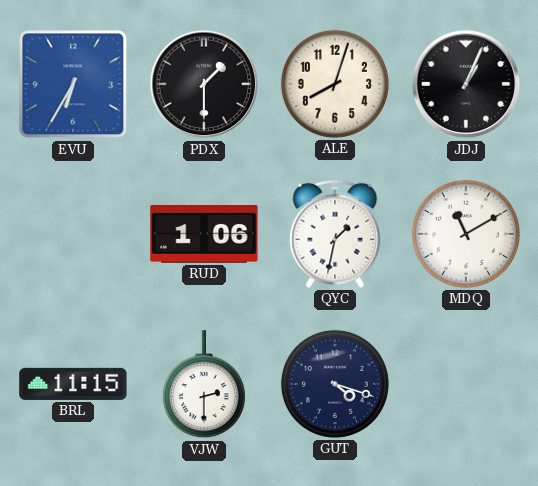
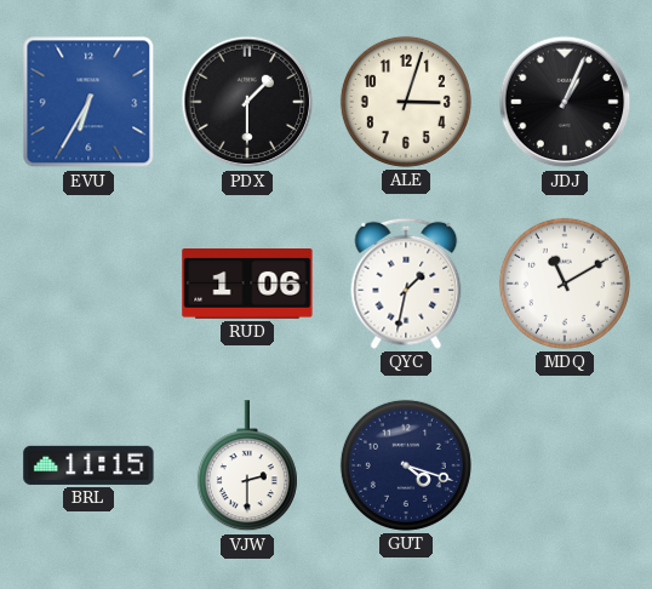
ALE: 8:03 -> 3:03
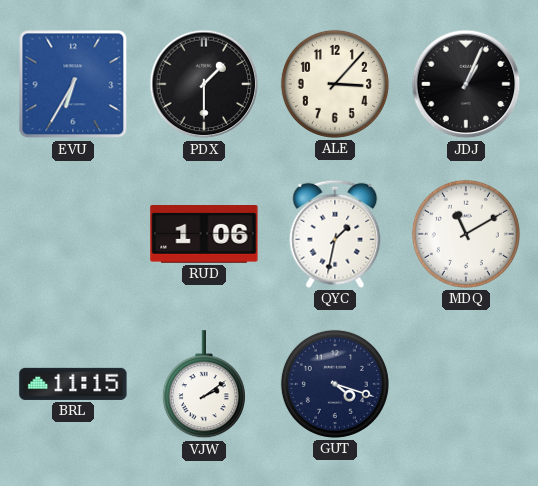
ALE: 3:03 -> 3:07
VJW: 2:30 -> 2:09
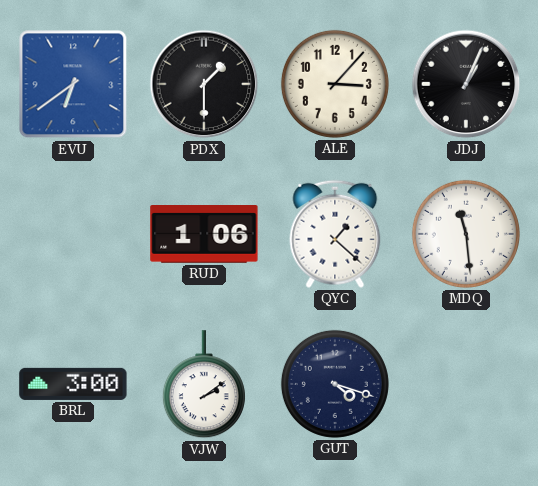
EVU: 6:35 -> 6:39
QYC: 1:32 -> 1:22
MDQ: 11:10 -> 11:29
BRL: 11:15 -> 3:00
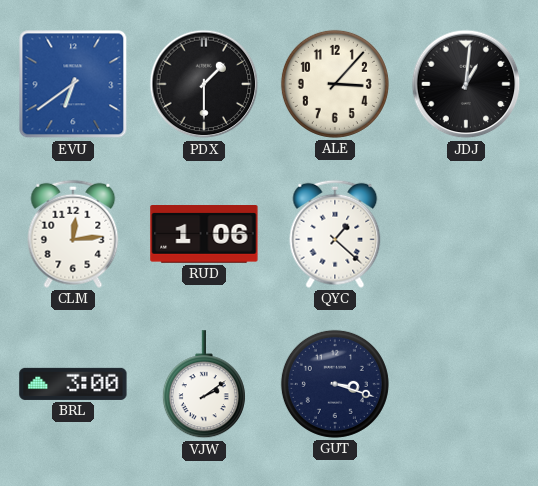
JDJ: 1:04 -> 1:01
CLM: none -> 12:14
MDQ: 11:29 -> none
GUT: 4:18 -> 3:18
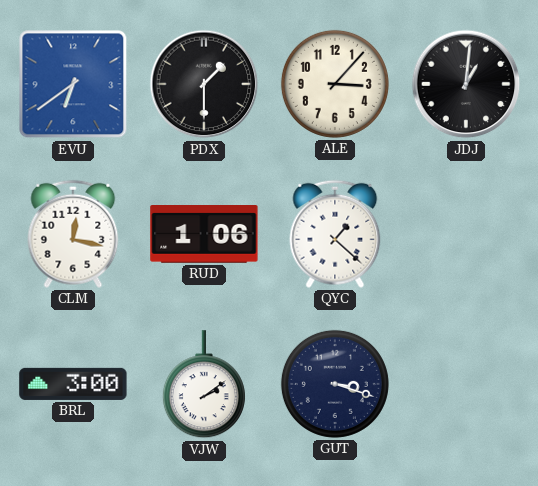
CLM: 12:14 -> 12:17
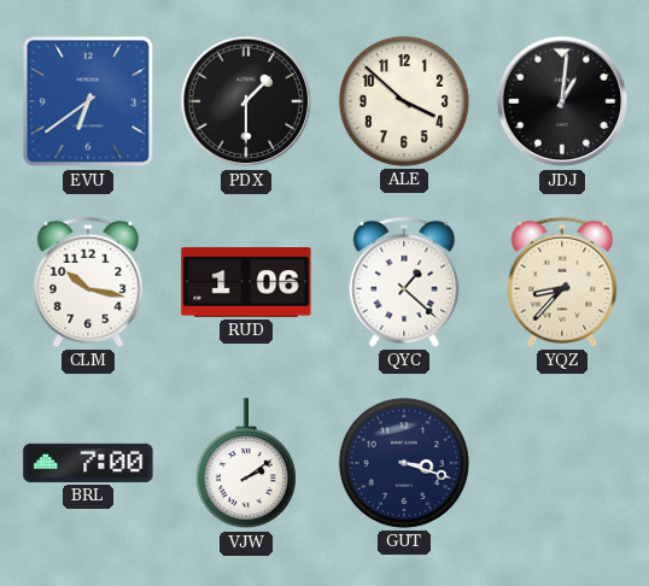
ALE: 3:07 -> 3:52
CLM: 12:17 -> 10:17
YQZ: none -> 8:37
BRL: 3:00 -> 7:00
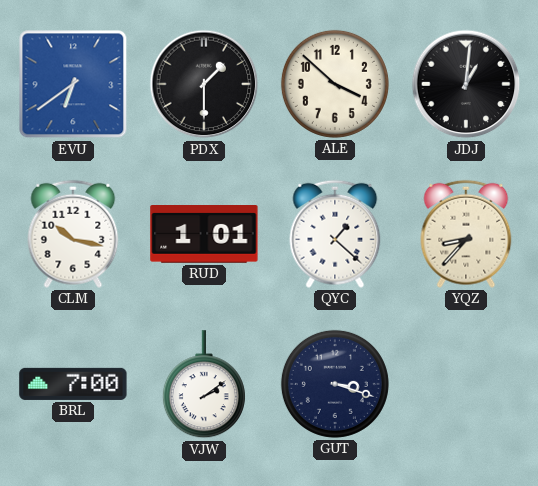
RUD: 1:06 -> 1:01
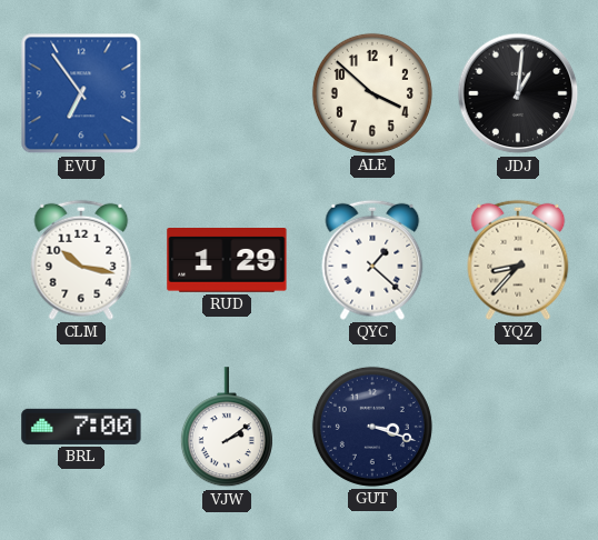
EVU: 6:39 -> 6:54
PDX: 1:30 -> none
RUD: 1:01 -> 1:29
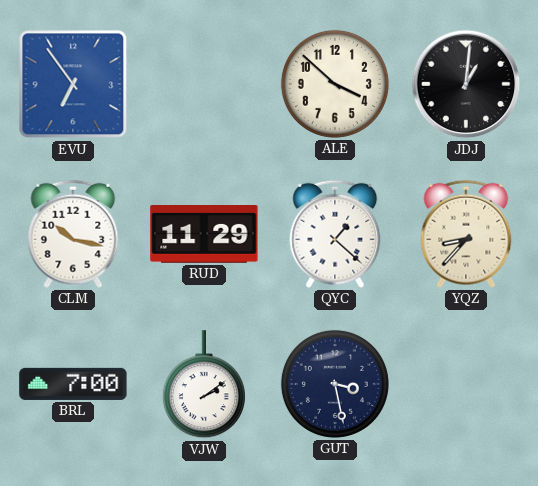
RUD: 1:29 -> 11:29
GUT: 3:18 -> 3:28
